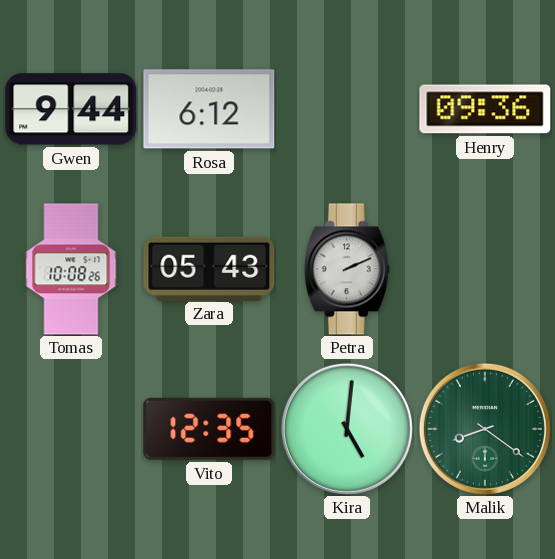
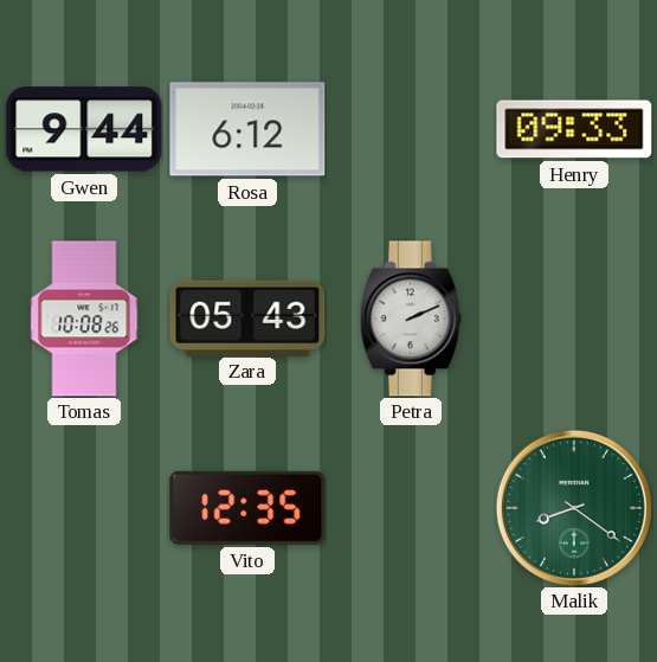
Henry: 09:36 -> 09:33
Kira: 5:01 -> none
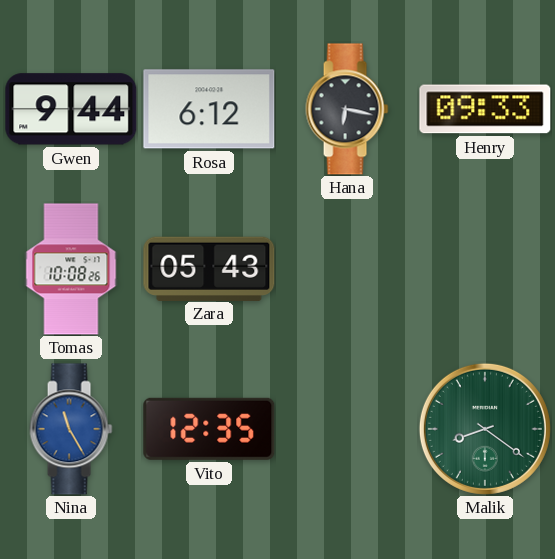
Hana: none -> 6:17
Petra: 2:11 -> none
Nina: none -> 11:25
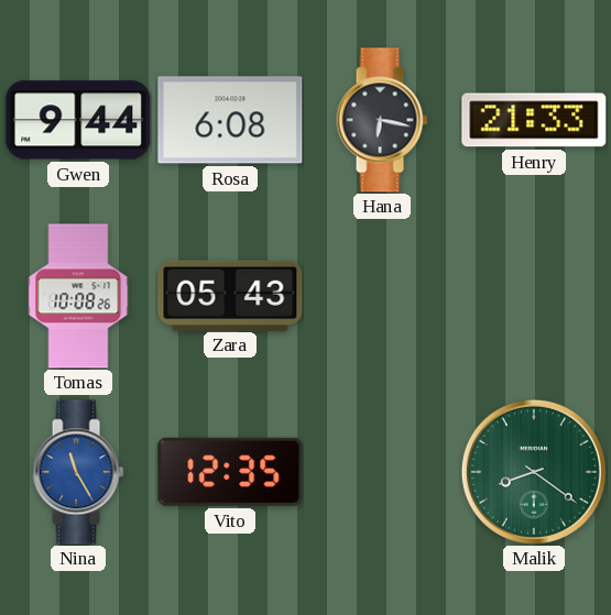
Rosa: 6:12 -> 6:08
Henry: 09:33 -> 21:33
